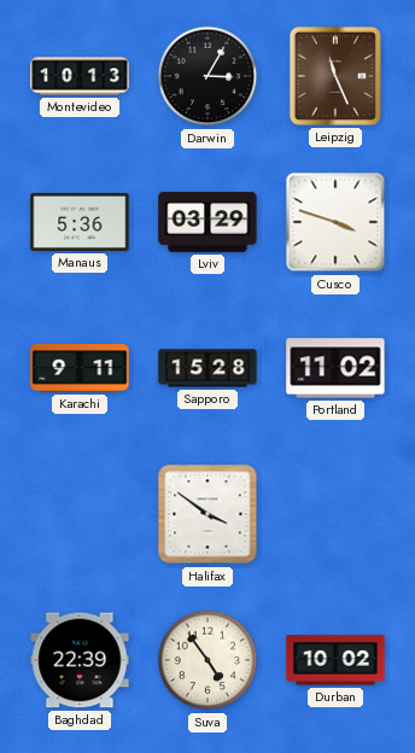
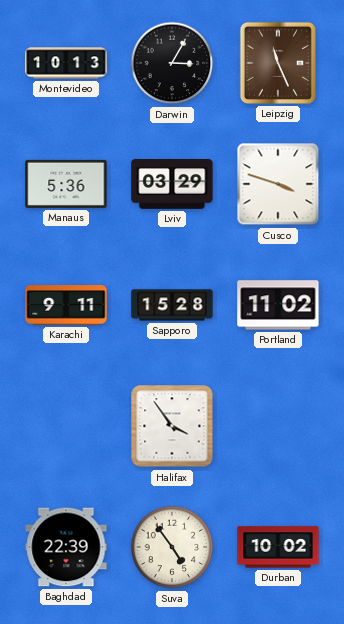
Halifax: 3:51 -> 3:54
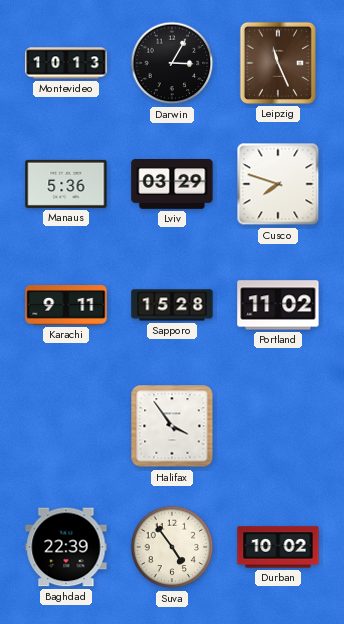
Cusco: 3:48 -> 7:48
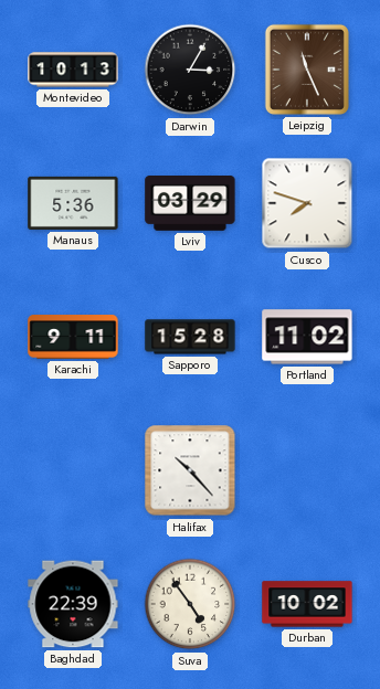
Halifax: 3:54 -> 10:23
